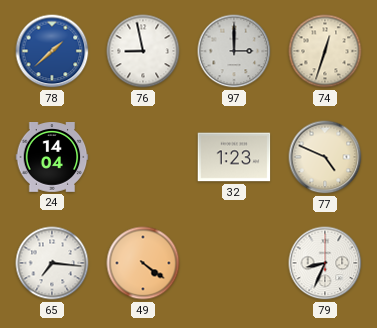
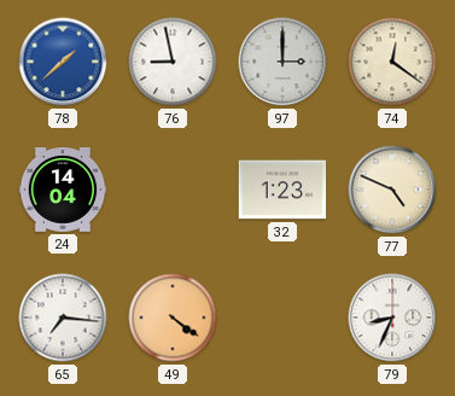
74: 12:33 -> 12:21
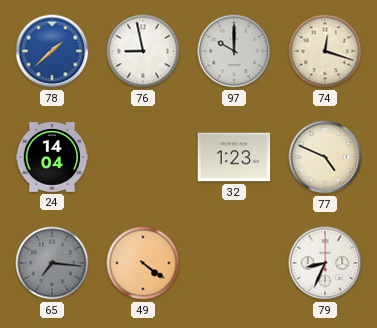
97: 3:00 -> 10:00
74: 12:21 -> 12:18
65 dial: white -> grey
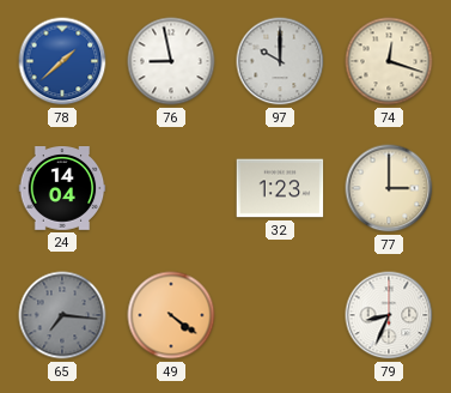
77: 4:49 -> 3:00
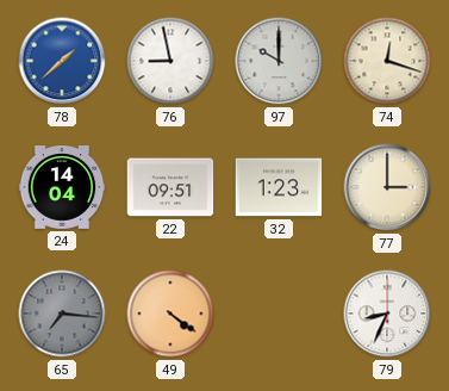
22: none -> 09:51
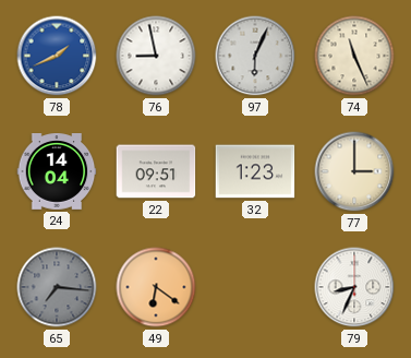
78: 1:38 -> 1:41
97: 10:00 -> 6:04
74: 12:18 -> 11:26
49: 4:21 -> 6:21
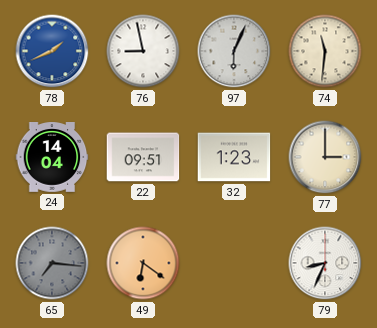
74: 11:26 -> 11:31
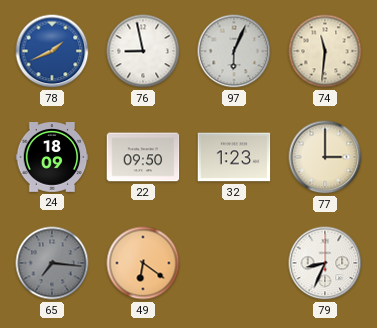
24: 14:04 -> 18:09
22: 09:51 -> 09:50
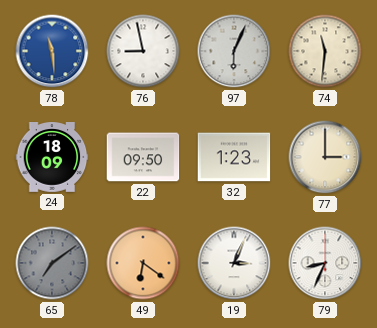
78: 1:41 -> 11:29
65: 7:16 -> 7:09
19: none -> 3:04
